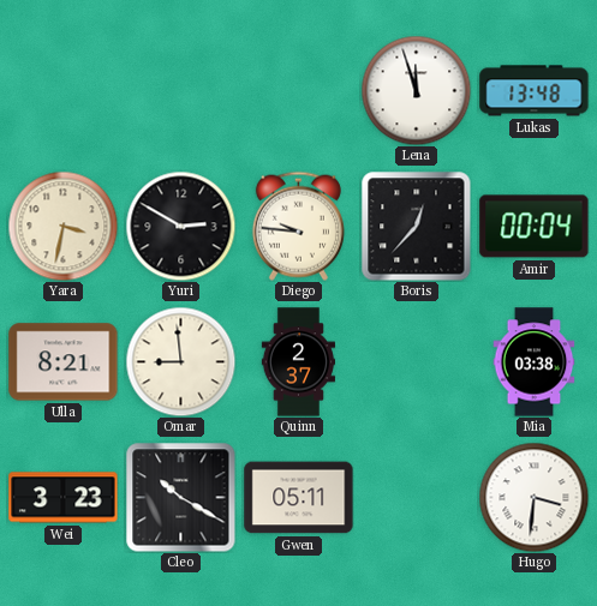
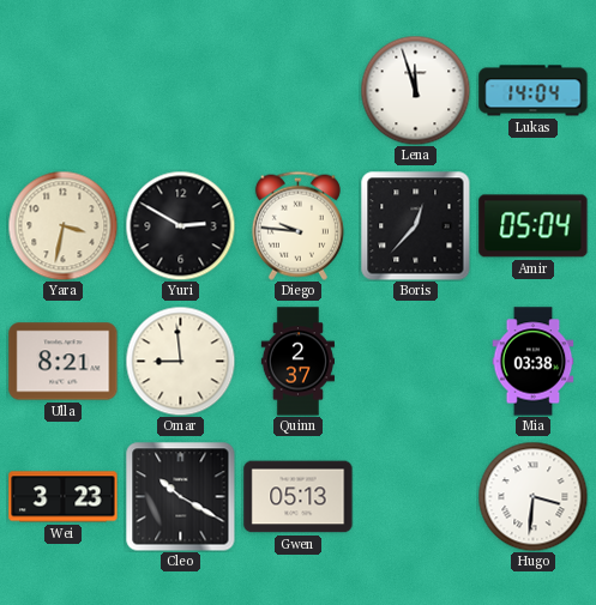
Lukas: 13:48 -> 14:04
Amir: 00:04 -> 05:04
Gwen: 05:11 -> 05:13
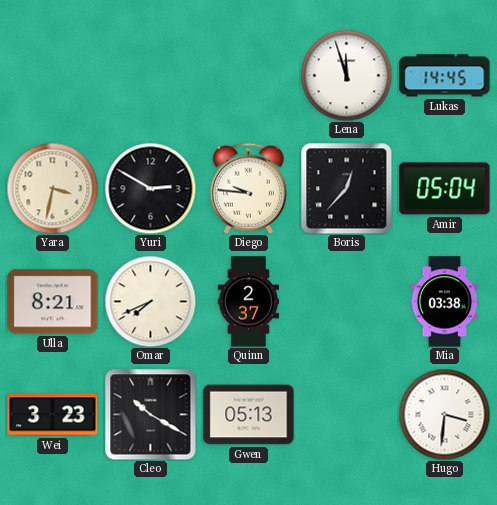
Lukas: 14:04 -> 14:45
Omar: 8:59 -> 7:41
